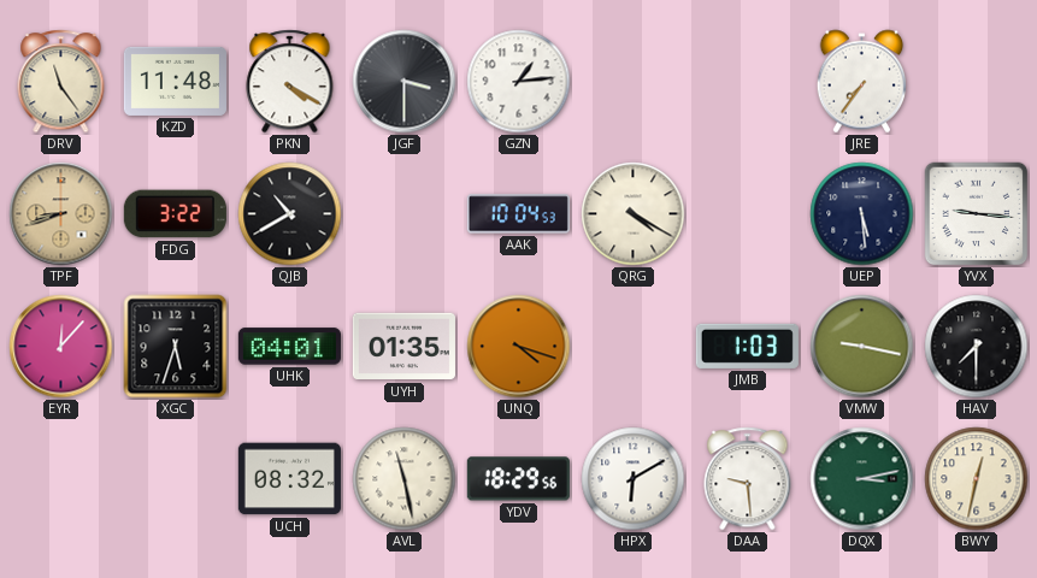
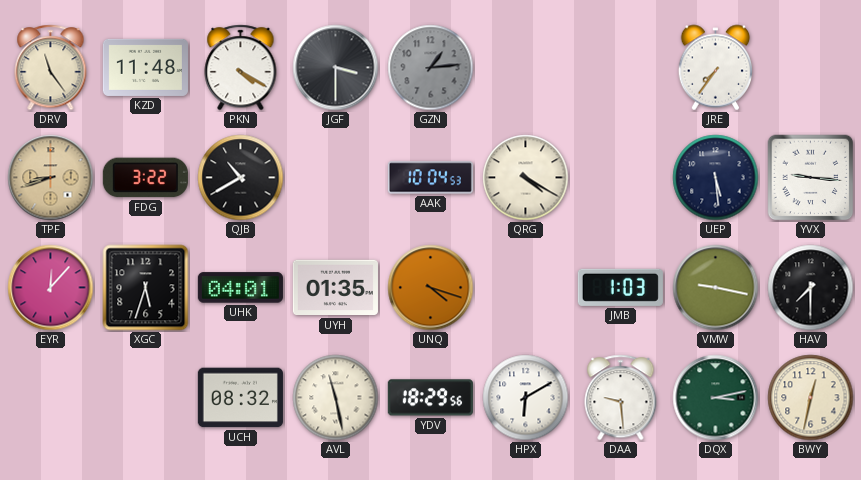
GZN dial: white -> grey
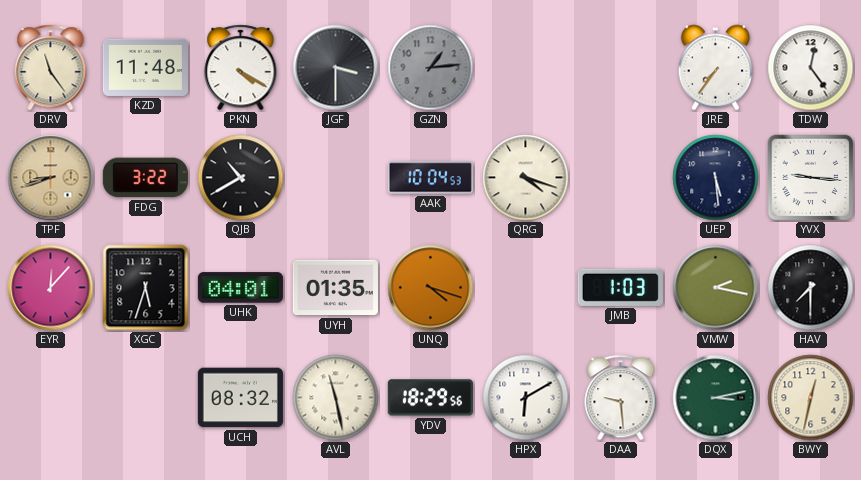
TDW: none -> 12:24
QRG: 4:20 -> 4:18
VMW: 9:17 -> 2:17
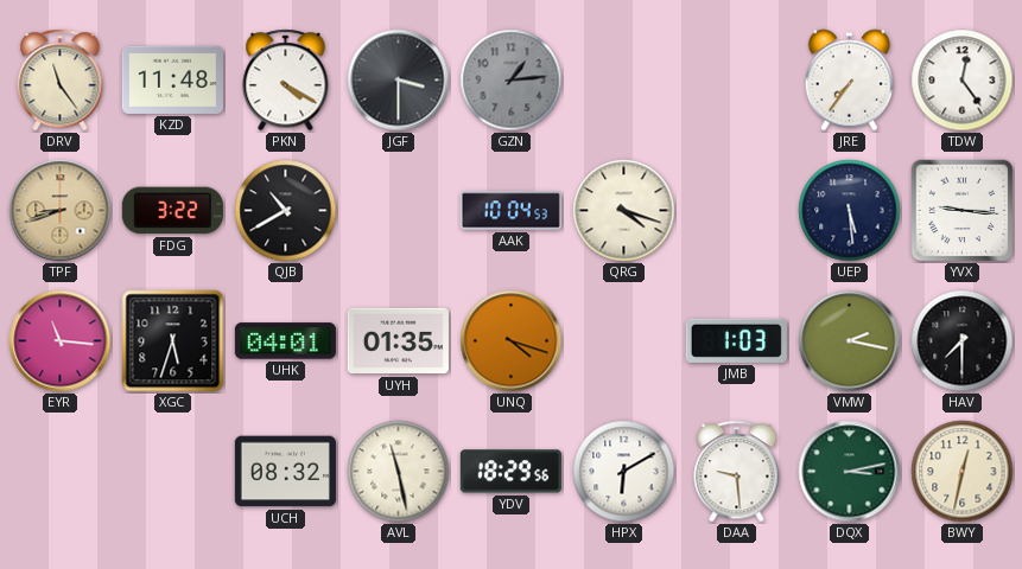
EYR: 12:07 -> 11:16
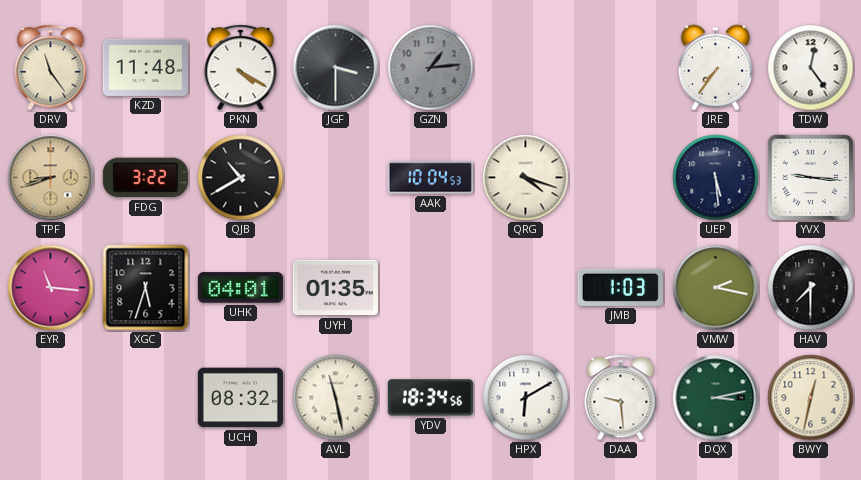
UNQ: 4:18 -> none
YDV: 18:29 -> 18:34
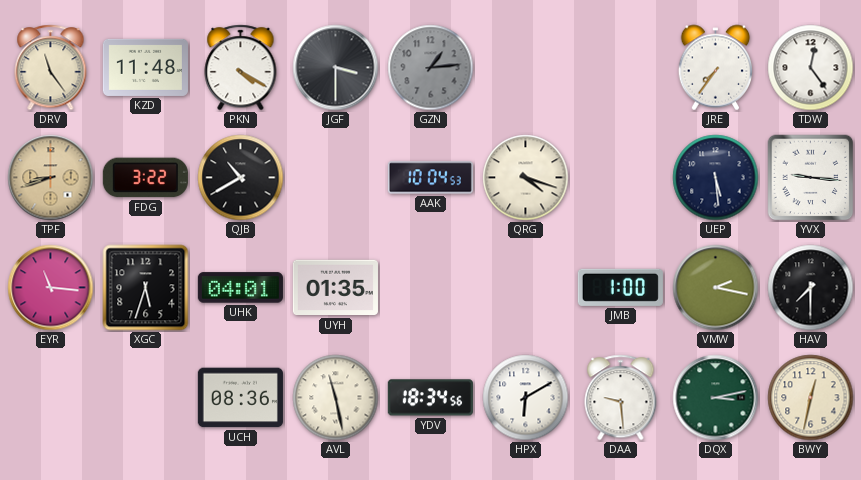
JMB: 1:03 -> 1:00
UCH: 08:32 -> 08:36
